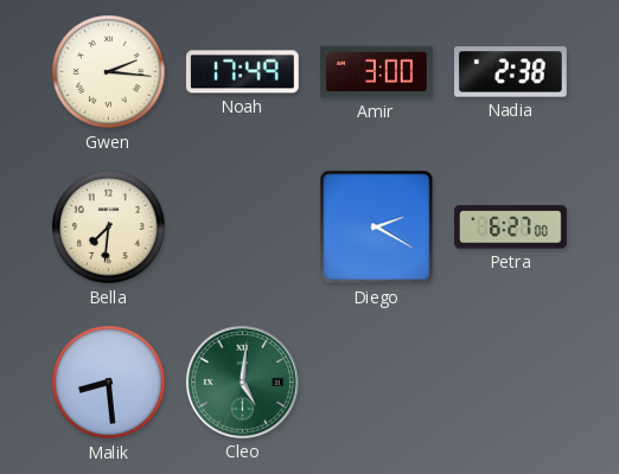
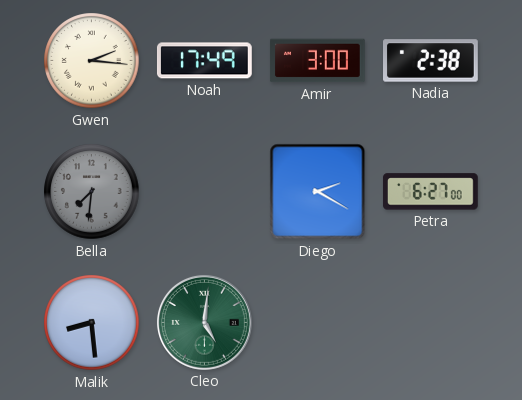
Bella dial: cream -> grey
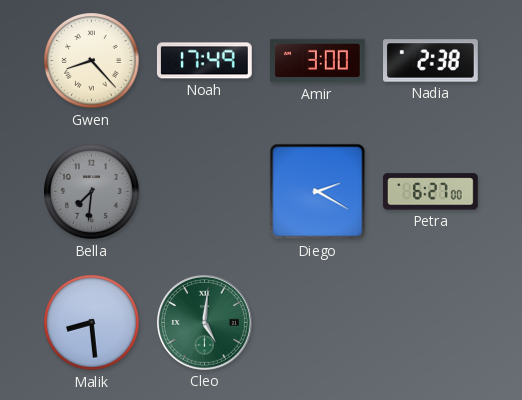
Gwen: 2:16 -> 8:23
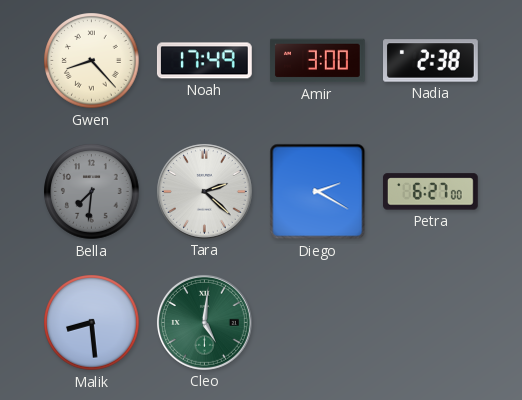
Tara: none -> 2:22
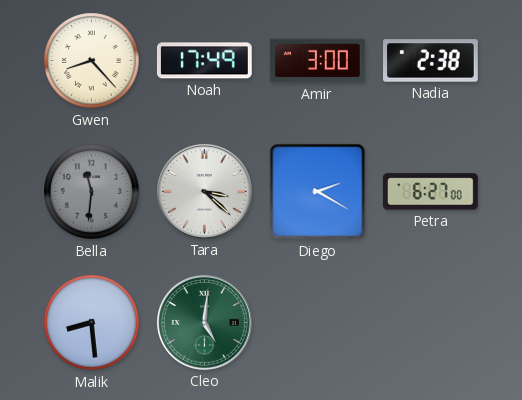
Bella: 7:31 -> 11:31
Tara: 2:22 -> 3:22
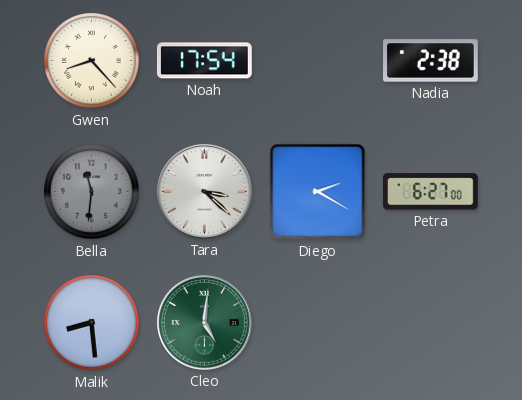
Noah: 17:49 -> 17:54
Amir: 3:00 -> none
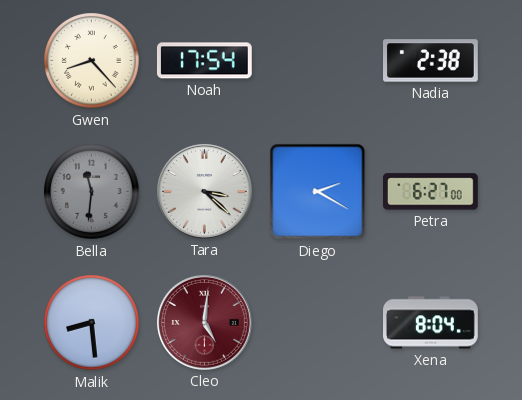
Cleo dial: green -> burgundy
Xena: none -> 8:04
